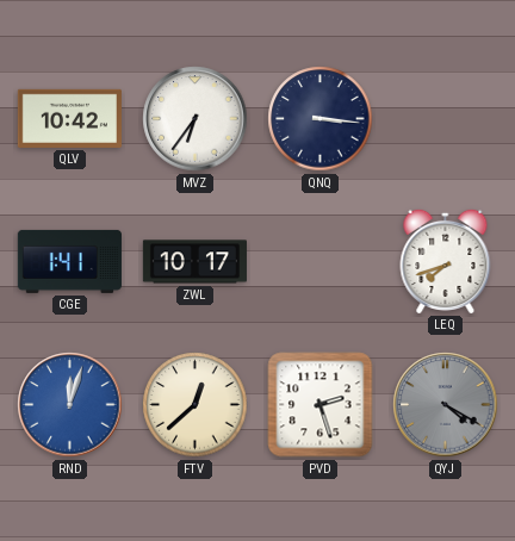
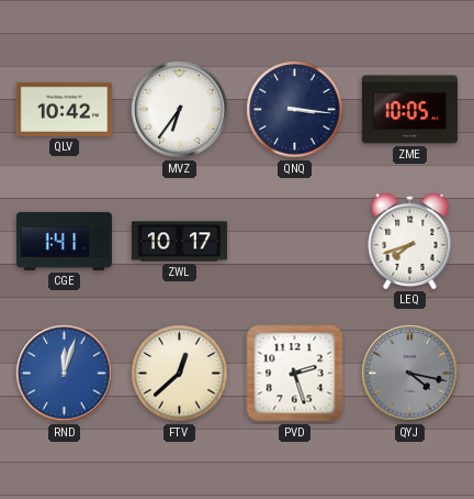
ZME: none -> 10:05
QYJ: 4:20 -> 4:17
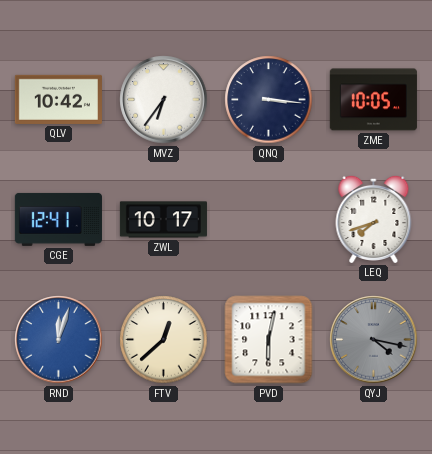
CGE: 1:41 -> 12:41
PVD: 2:27 -> 6:02
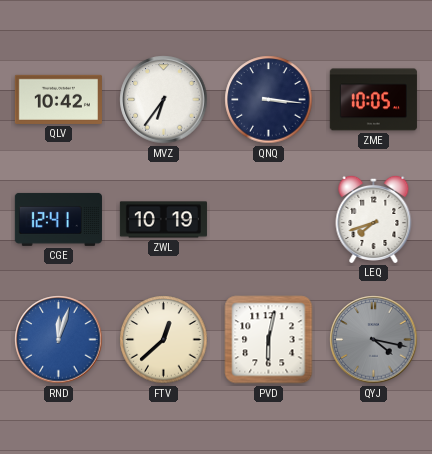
ZWL: 10:17 -> 10:19
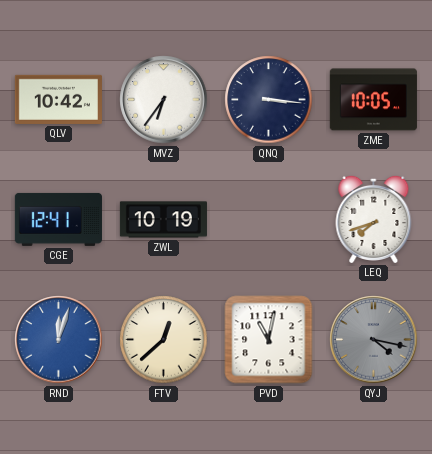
PVD: 6:02 -> 11:02
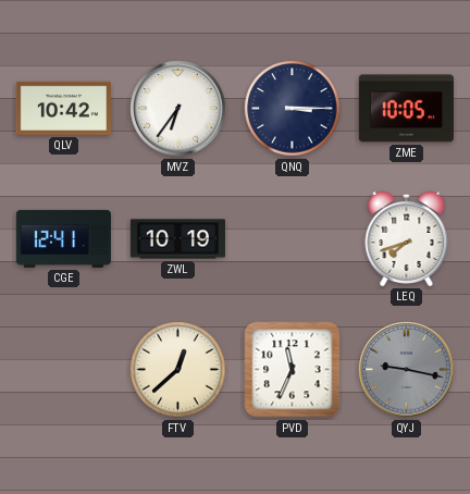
QNQ: 3:16 -> 3:15
RND: 12:03 -> none
PVD: 11:02 -> 11:34
QYJ: 4:17 -> 9:17
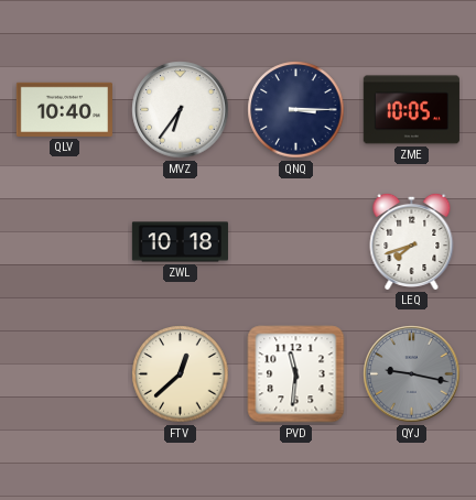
QLV: 10:42 -> 10:40
CGE: 12:41 -> none
ZWL: 10:19 -> 10:18
PVD: 11:34 -> 11:31
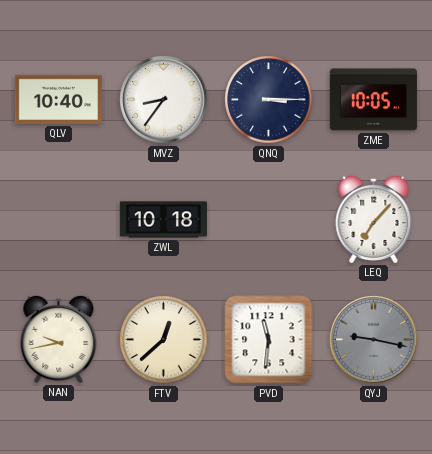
MVZ: 6:36 -> 8:36
LEQ: 7:42 -> 7:07
NAN: none -> 9:43
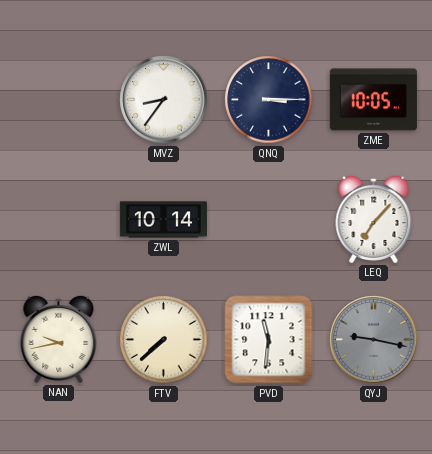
QLV: 10:40 -> none
ZWL: 10:18 -> 10:14
FTV: 12:38 -> 7:38
